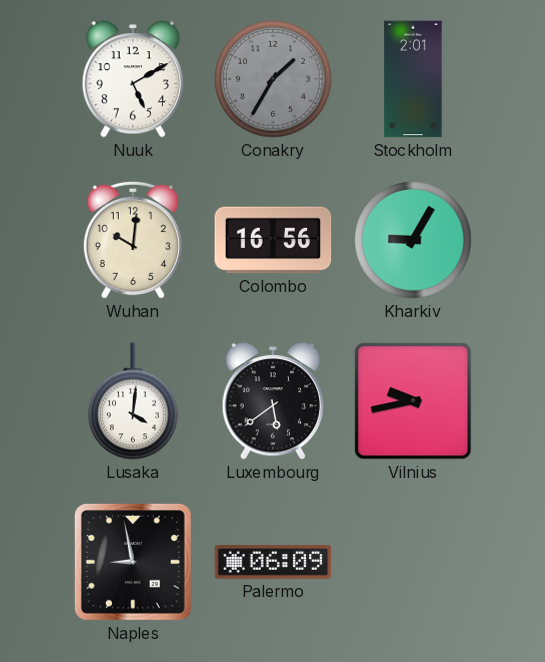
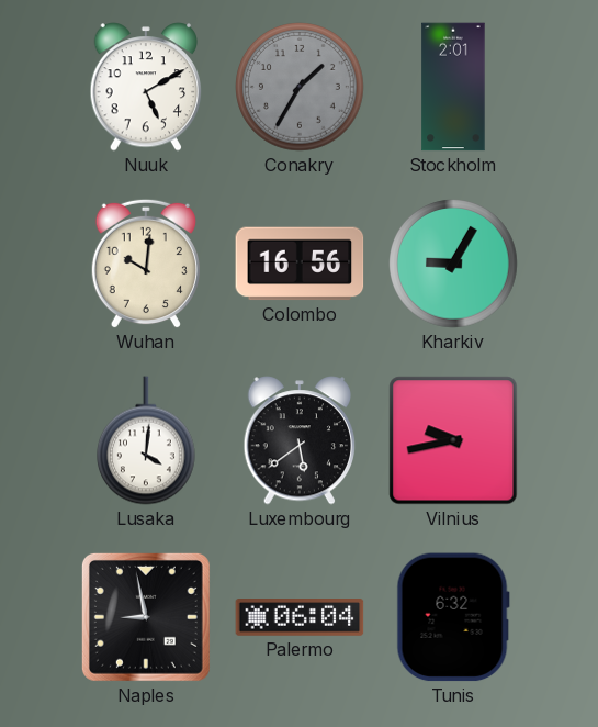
Palermo: 06:09 -> 06:04
Tunis: none -> 6:32
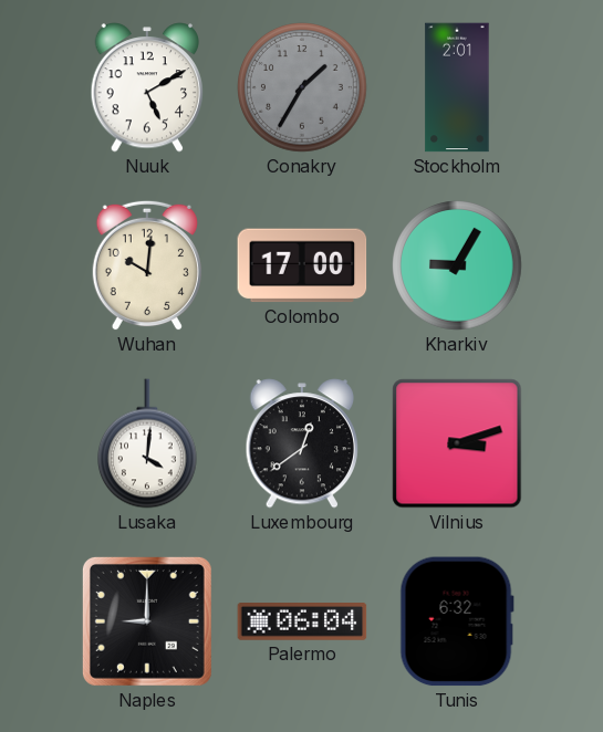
Colombo: 16:56 -> 17:00
Luxembourg: 5:39 -> 12:39
Vilnius: 9:43 -> 3:12
Naples: 8:58 -> 9:00
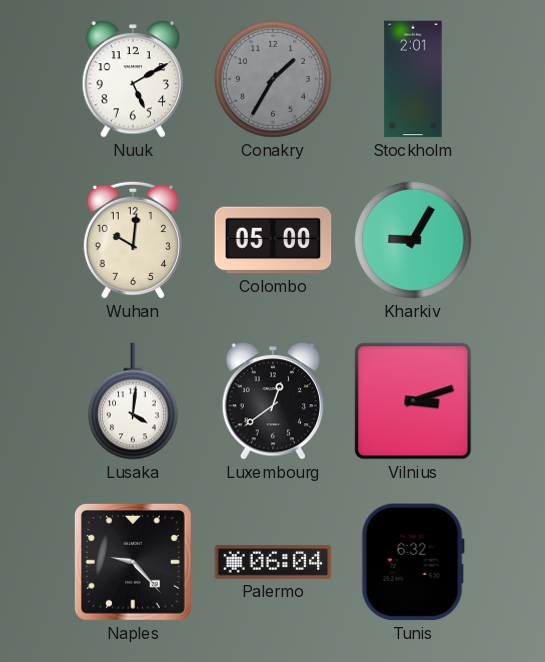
Colombo: 17:00 -> 05:00
Naples: 9:00 -> 9:23
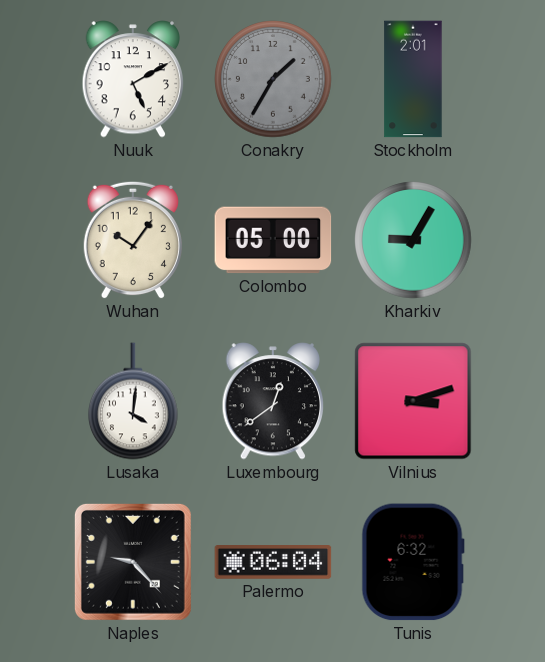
Wuhan: 10:01 -> 10:06
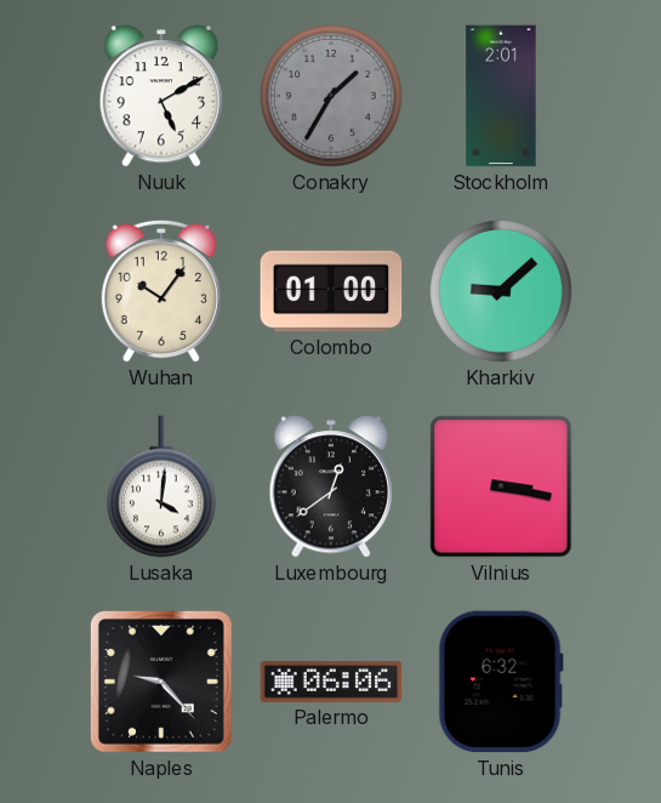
Colombo: 05:00 -> 01:00
Kharkiv: 9:05 -> 9:08
Vilnius: 3:12 -> 3:17
Palermo: 06:04 -> 06:06
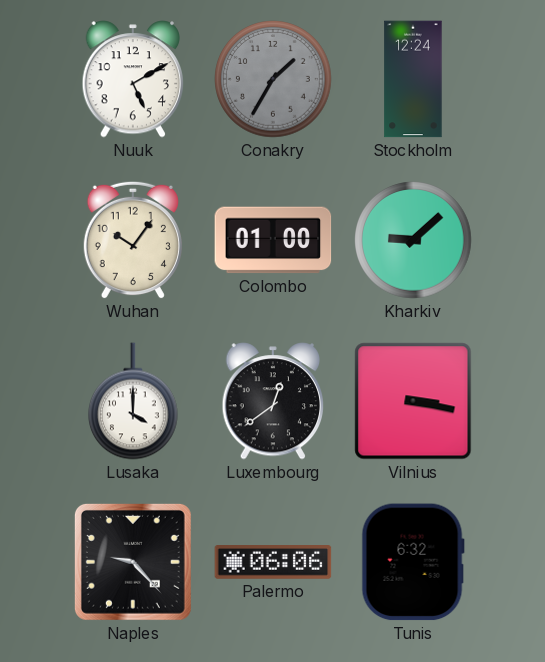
Stockholm: 2:01 -> 12:24
Lusaka: 4:01 -> 4:00
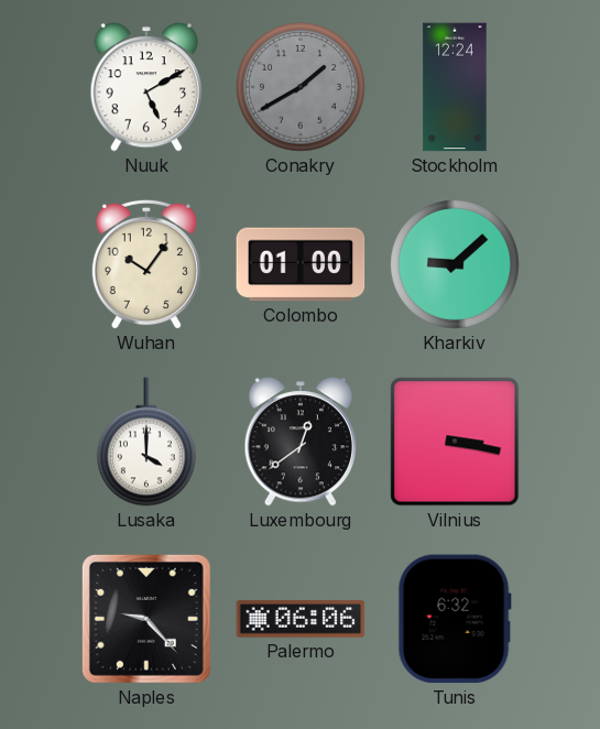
Conakry: 1:35 -> 1:40
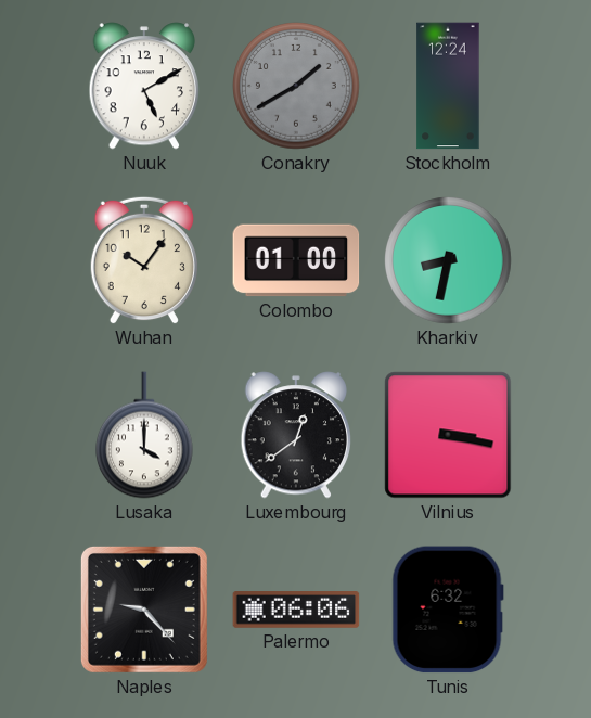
Kharkiv: 9:08 -> 8:32
